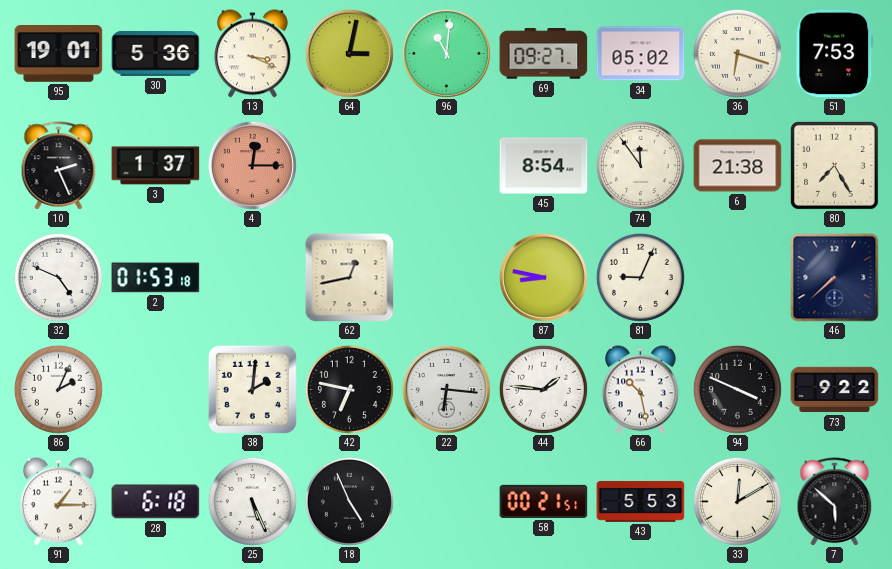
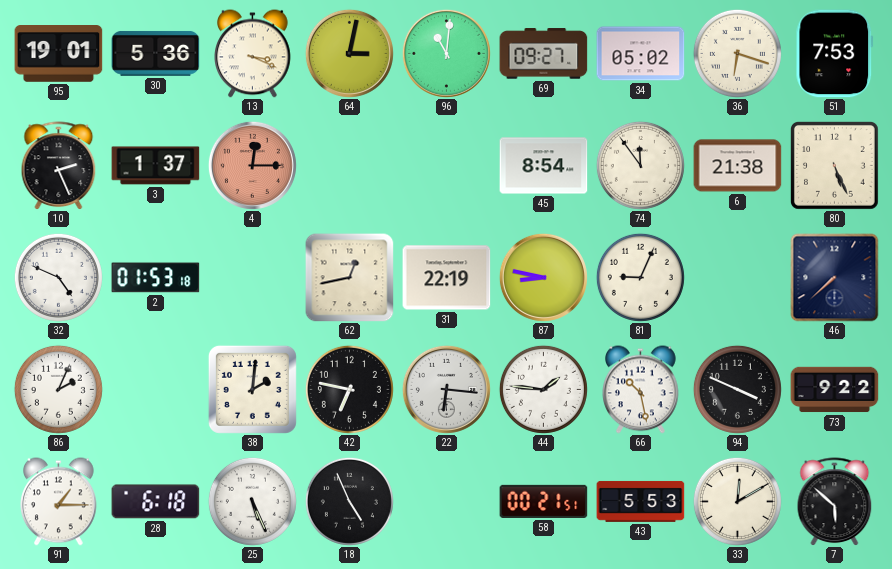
80: 7:25 -> 5:26
31: none -> 22:19
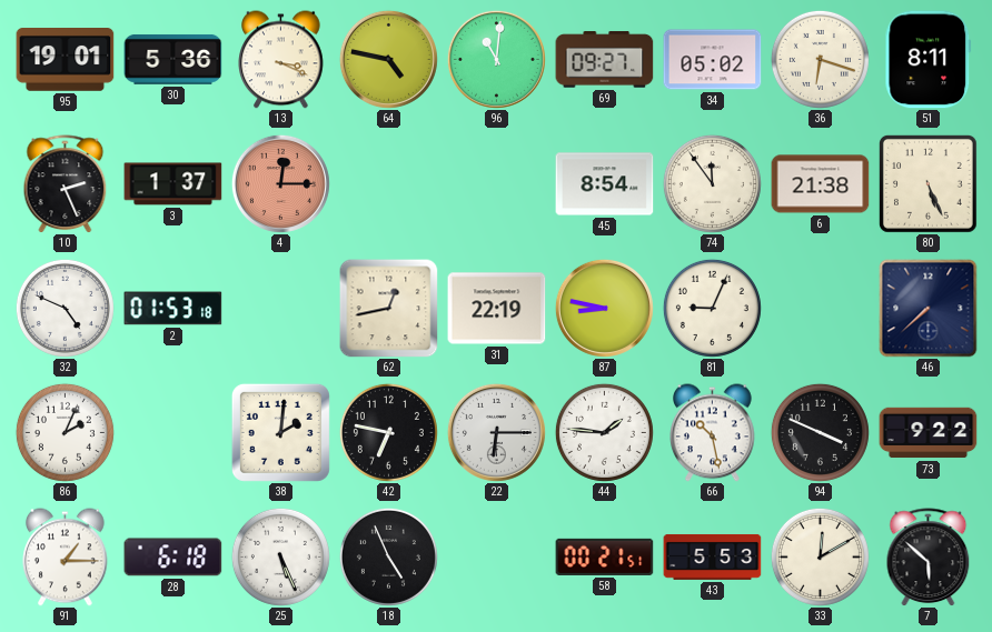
64: 3:02 -> 4:47
51: 7:53 -> 8:11
22: 6:16 -> 6:15
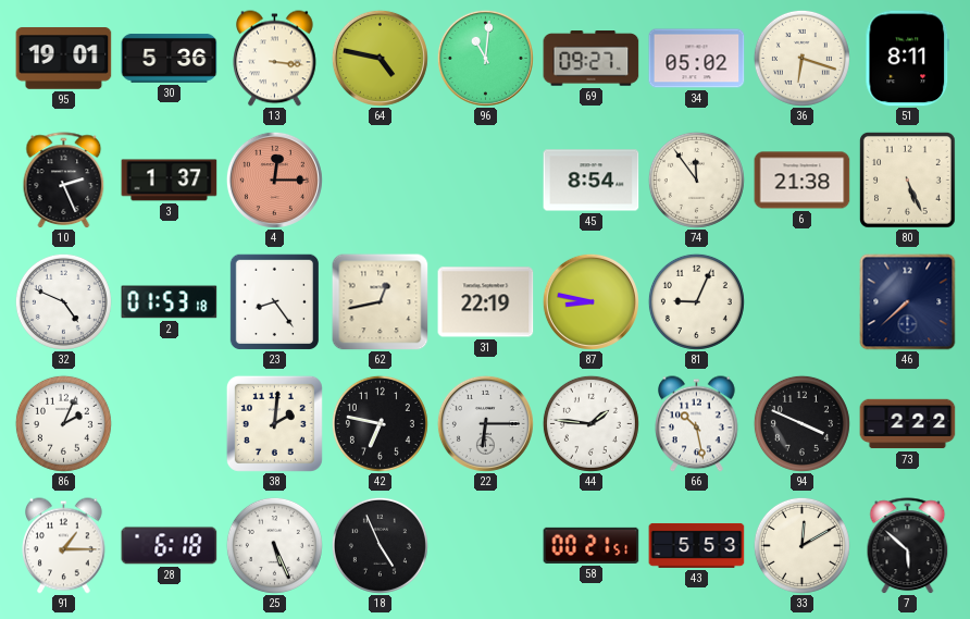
13: 3:19 -> 3:16
23: none -> 8:24
73: 9:22 -> 2:22
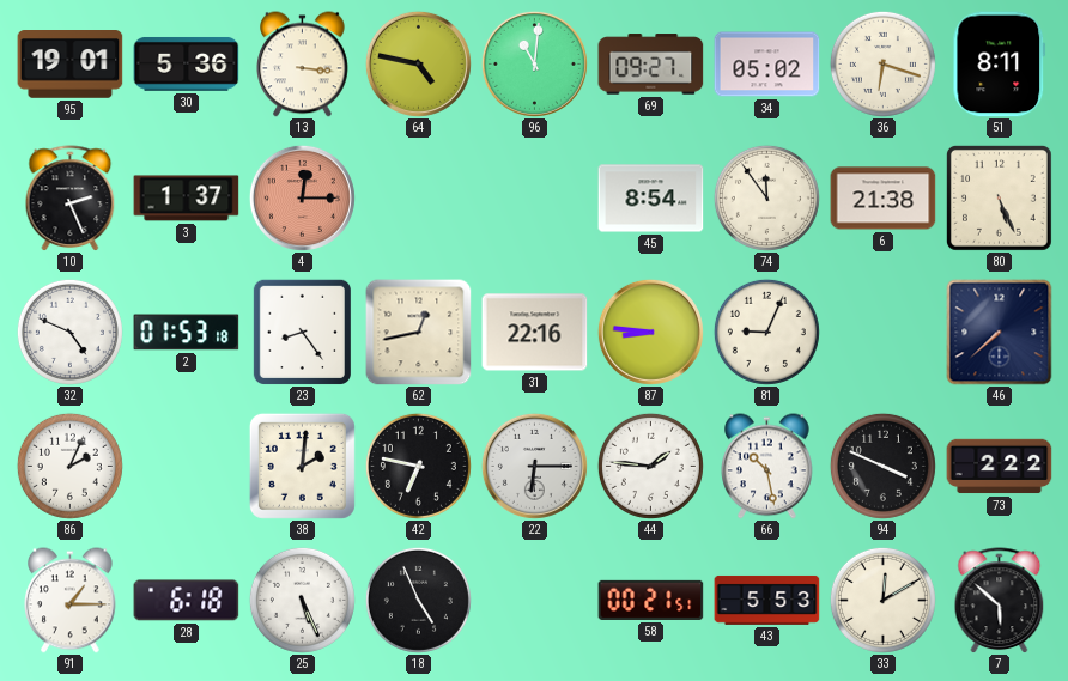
31: 22:19 -> 22:16
87: 8:47 -> 8:46
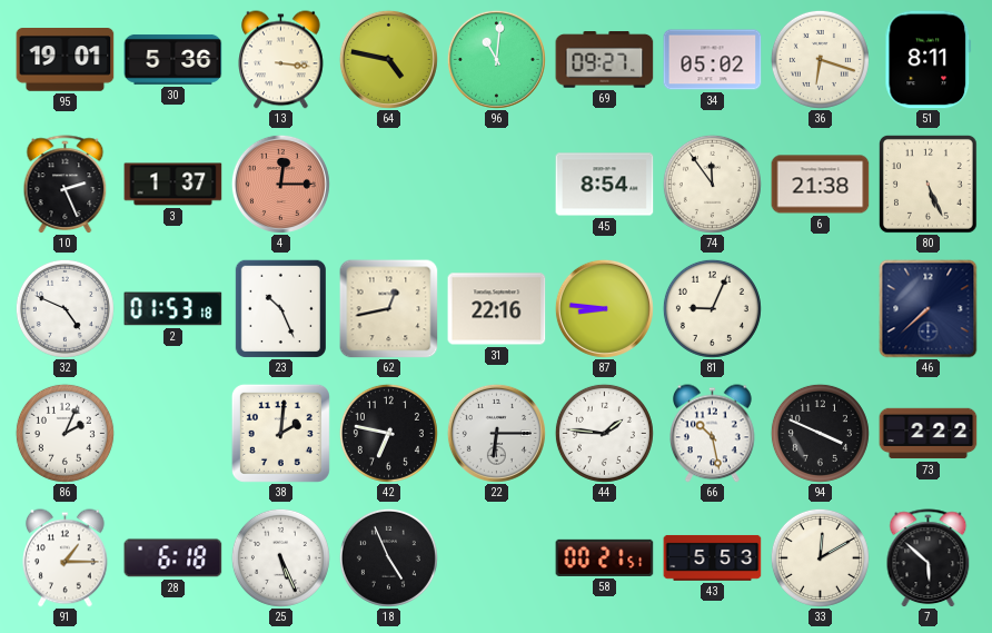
23: 8:24 -> 10:26
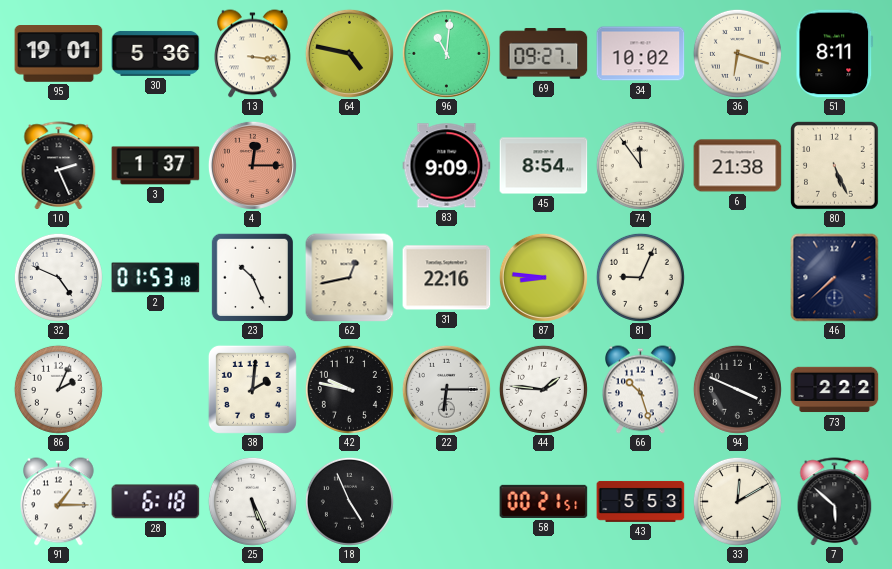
34: 05:02 -> 10:02
83: none -> 9:09
42: 6:47 -> 9:47
66: 10:28 -> 10:27
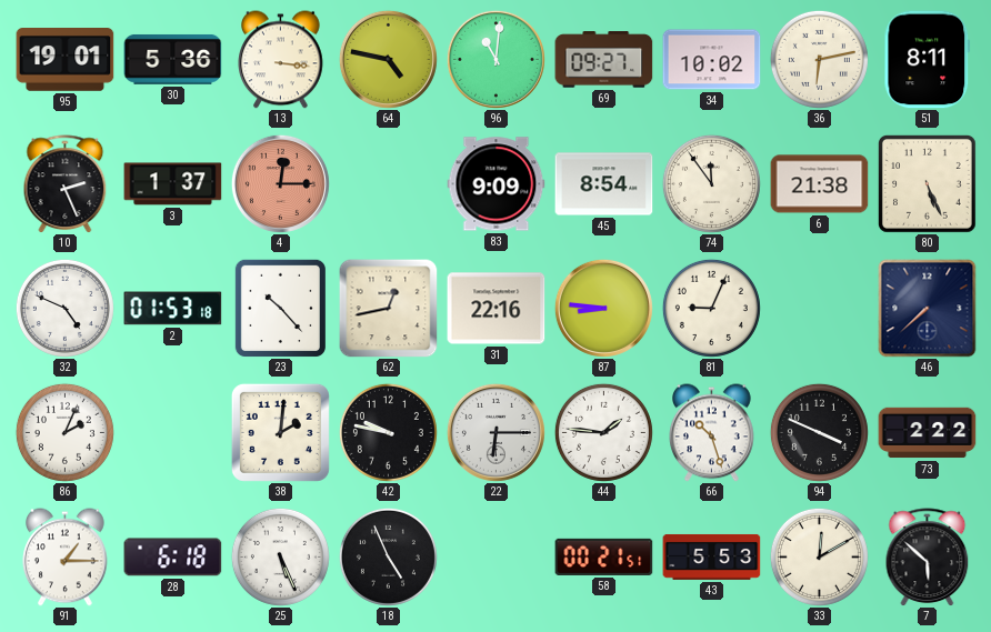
36: 6:18 -> 6:13
23: 10:26 -> 10:23
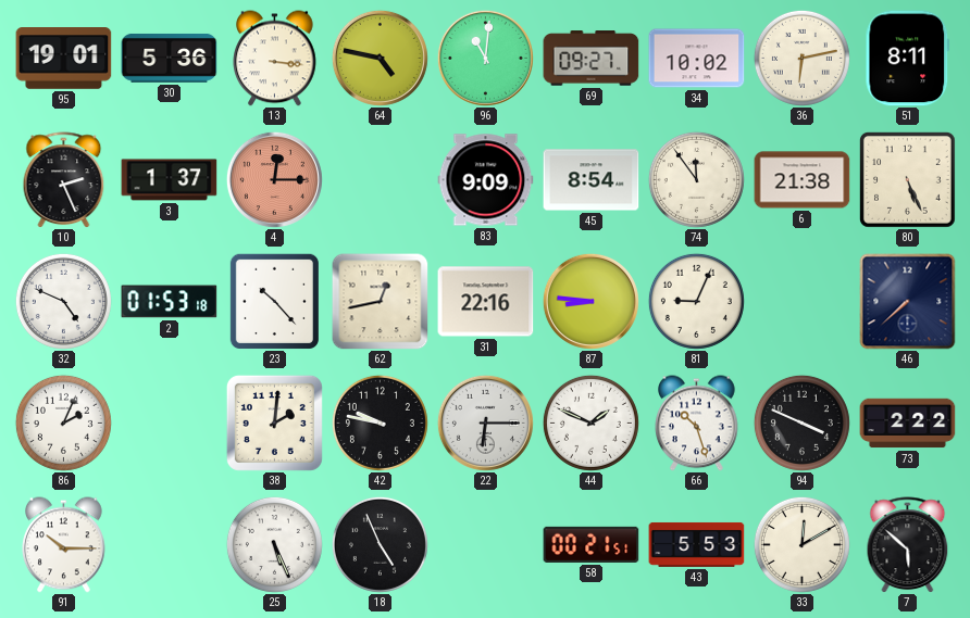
44: 1:46 -> 1:49
91: 1:15 -> 10:15
28: 6:18 -> none
